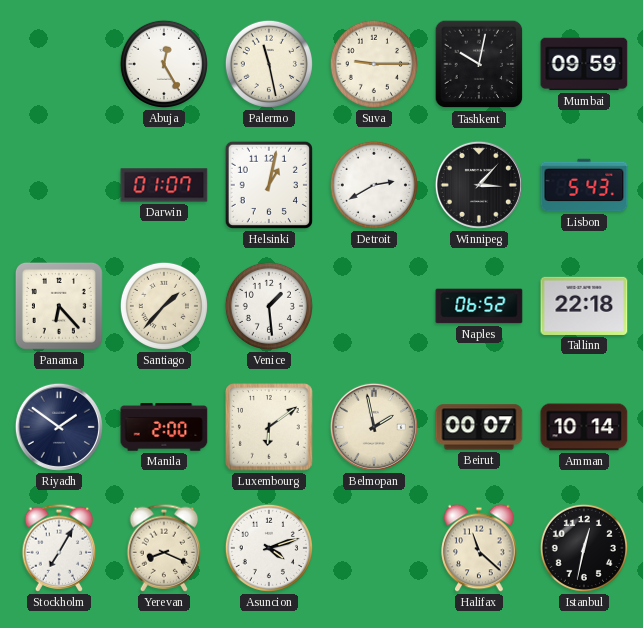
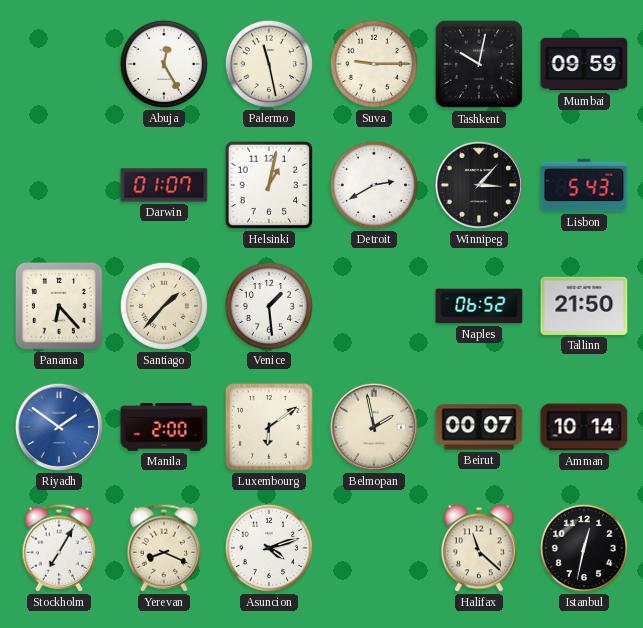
Tallinn: 22:18 -> 21:50
Riyadh dial: navy -> blue
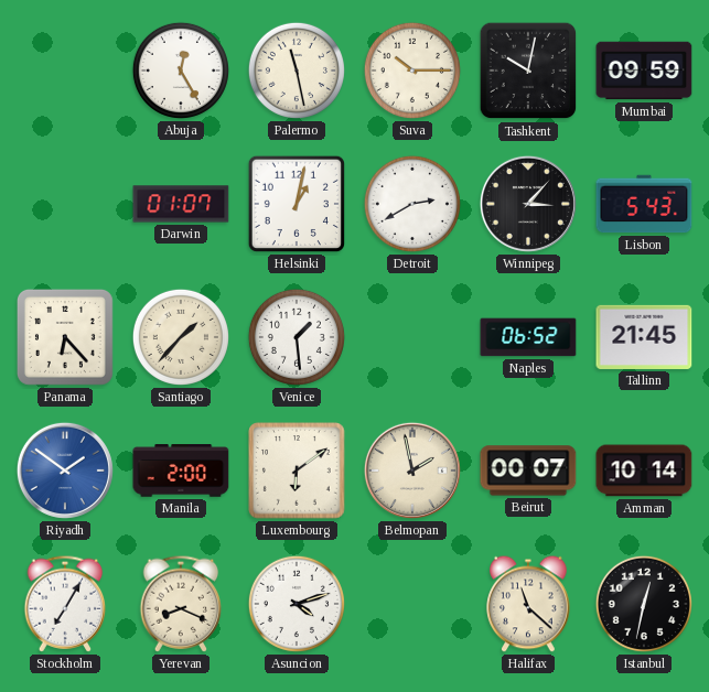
Suva: 9:15 -> 10:15
Tallinn: 21:50 -> 21:45
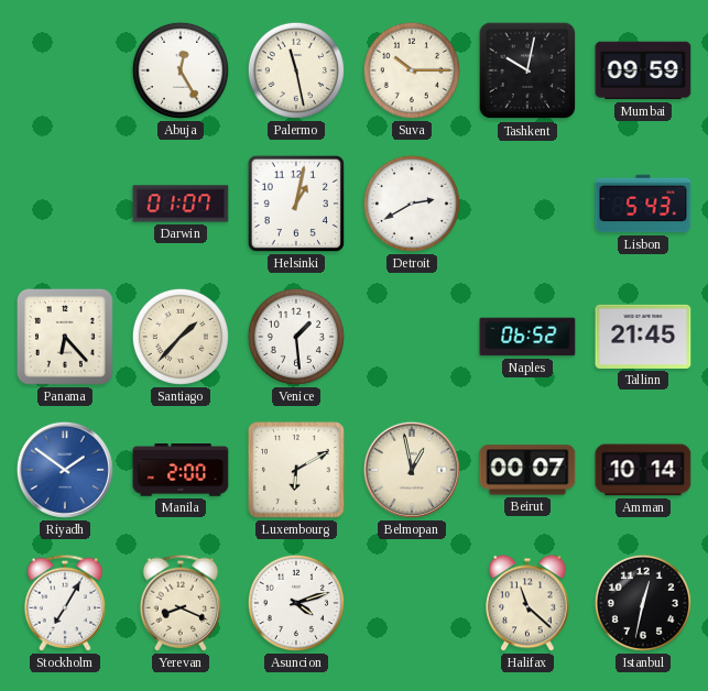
Winnipeg: 3:07 -> none
Luxembourg: 6:09 -> 6:10
Belmopan: 1:58 -> 12:58
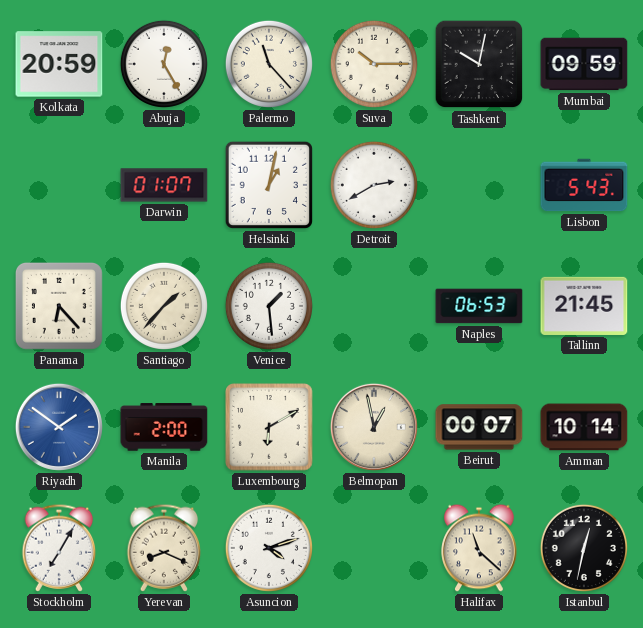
Kolkata: none -> 20:59
Palermo: 11:28 -> 11:23
Naples: 06:52 -> 06:53
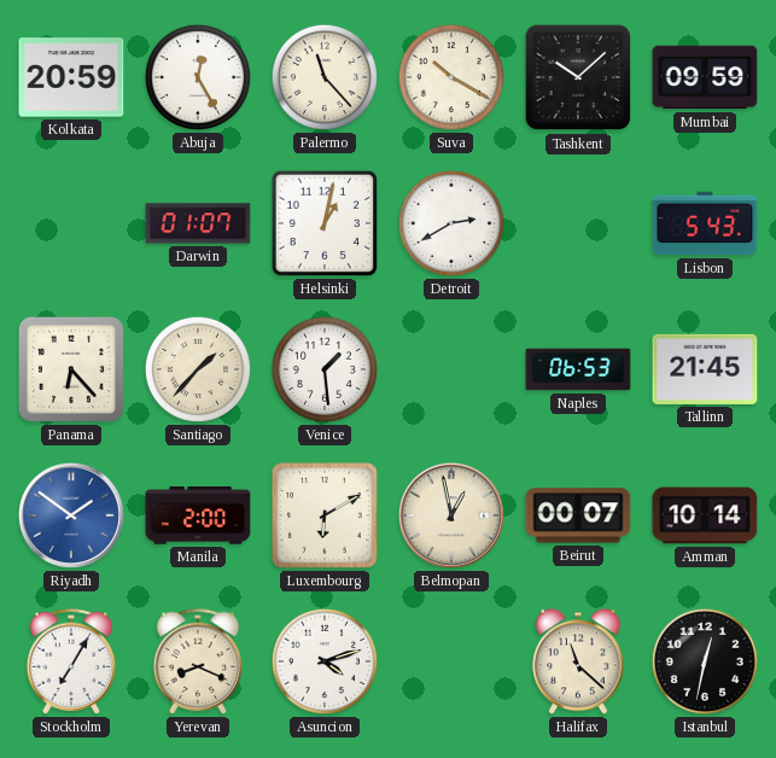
Suva: 10:15 -> 10:20
Tashkent: 10:02 -> 10:08
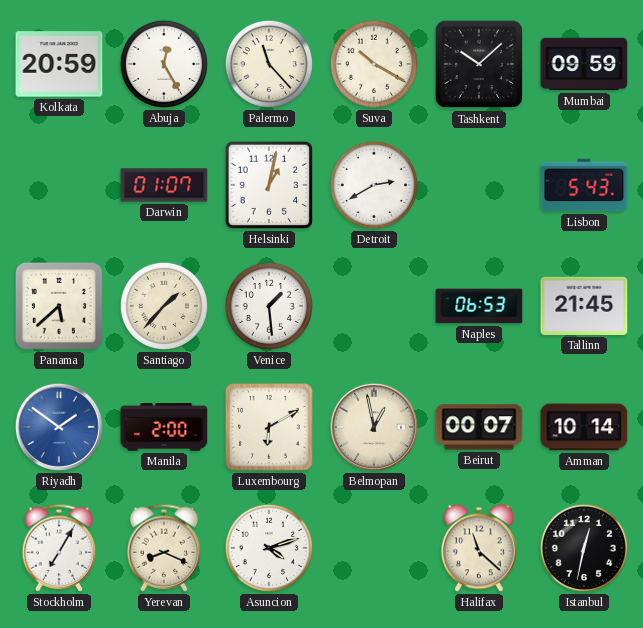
Panama: 6:23 -> 5:38
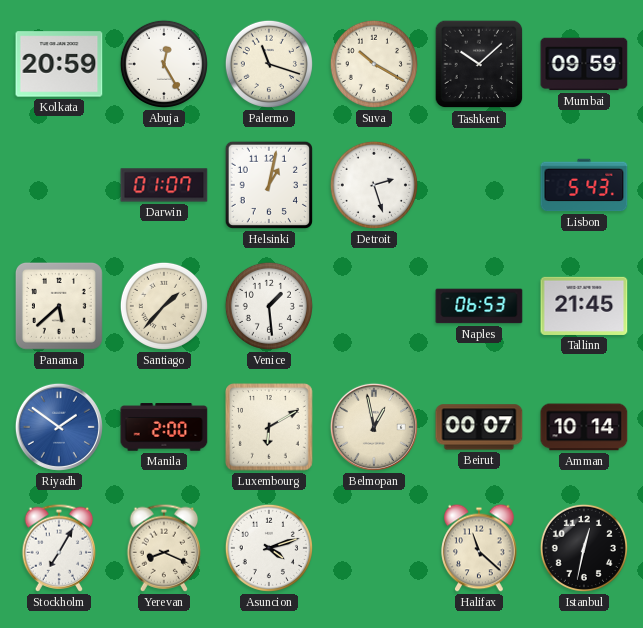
Palermo: 11:23 -> 11:18
Detroit: 2:40 -> 2:27
